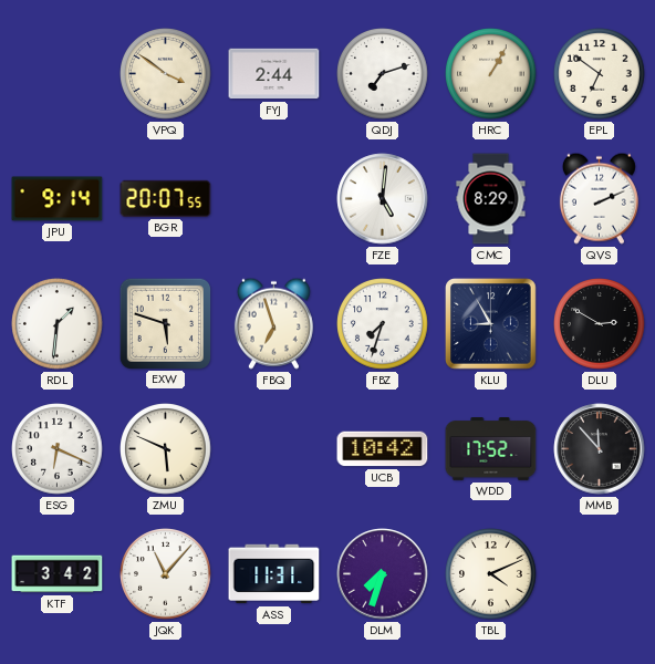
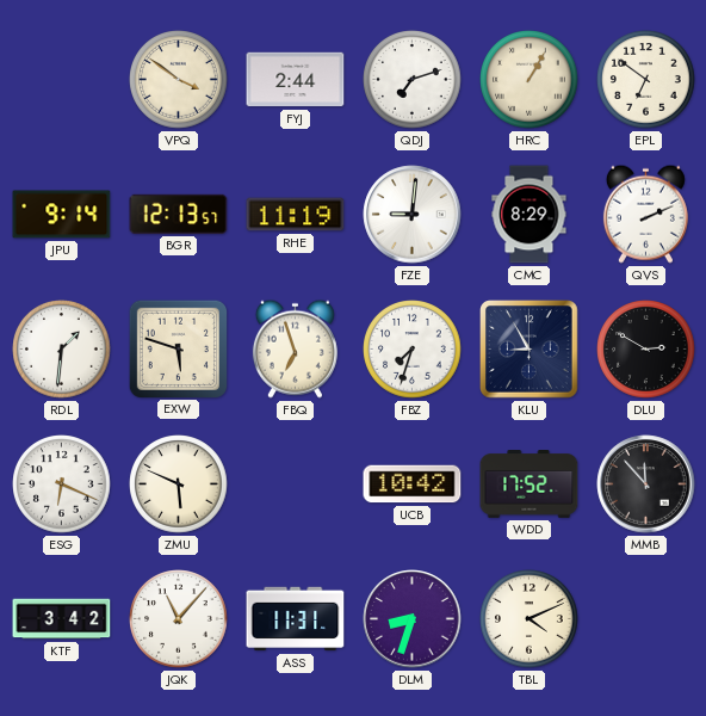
BGR: 20:07 -> 12:13
RHE: none -> 11:19
FZE: 5:01 -> 9:01
DLM: 7:33 -> 8:33
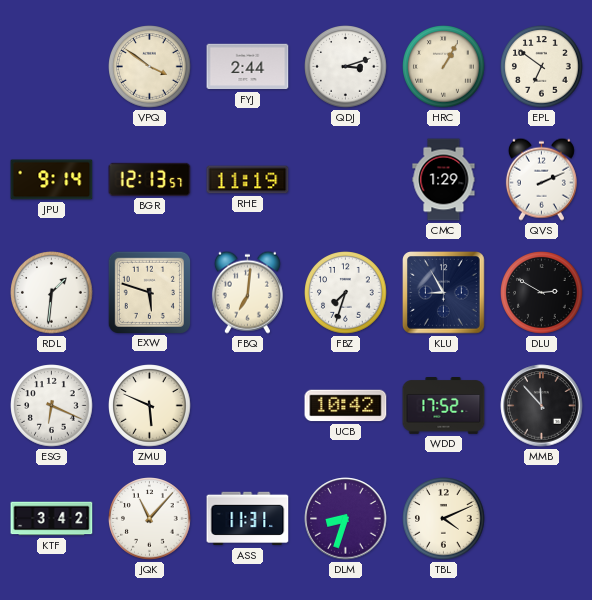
QDJ: 7:12 -> 3:12
FZE: 9:01 -> none
CMC: 8:29 -> 1:29
FBQ: 6:57 -> 7:01
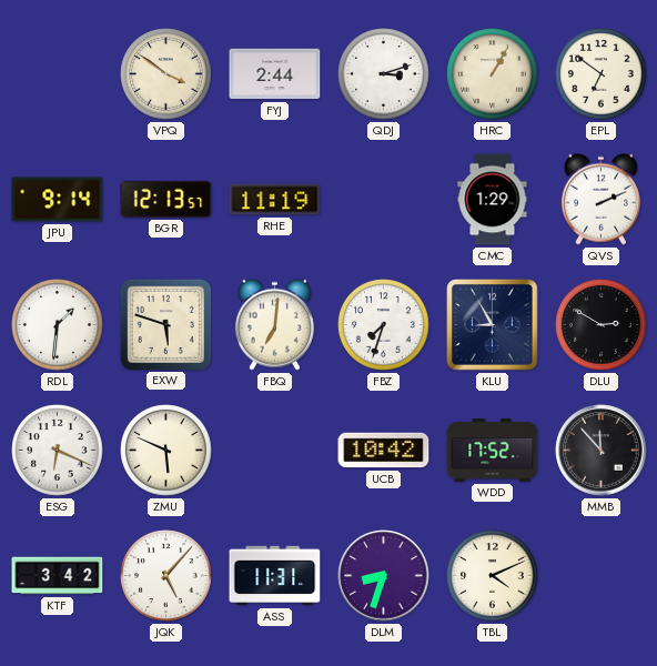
JQK: 11:07 -> 5:07
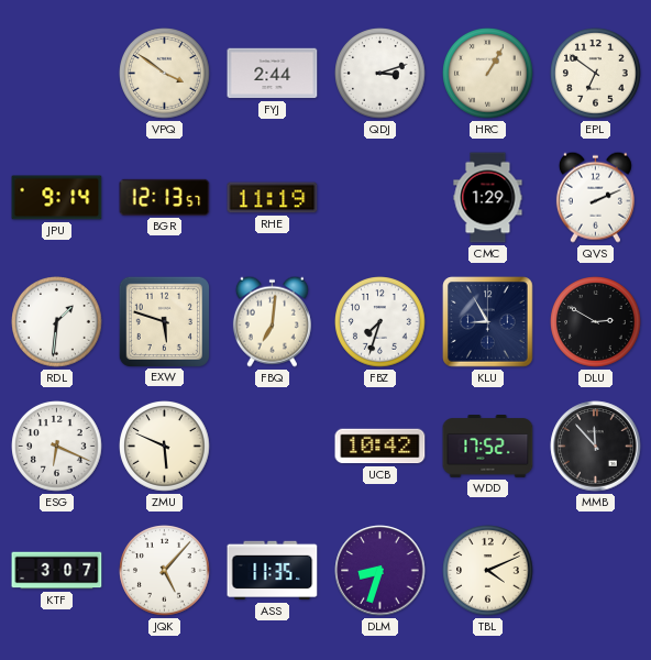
KTF: 3:42 -> 3:07
ASS: 11:31 -> 11:35
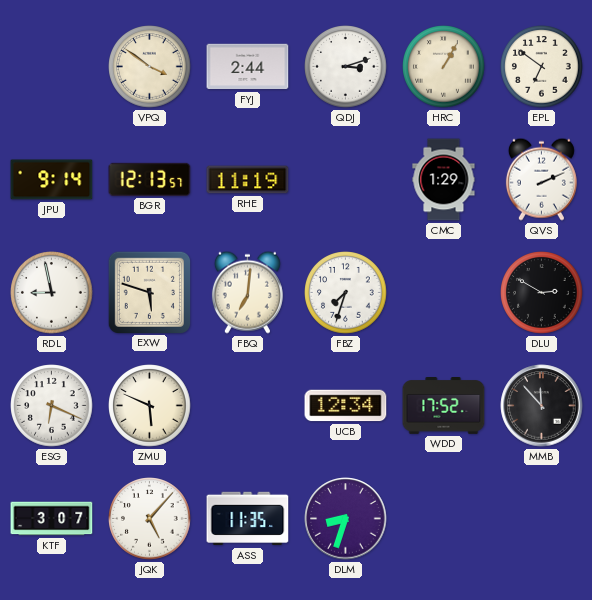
RDL: 1:31 -> 8:58
KLU: 8:55 -> none
UCB: 10:42 -> 12:34
TBL: 4:11 -> none
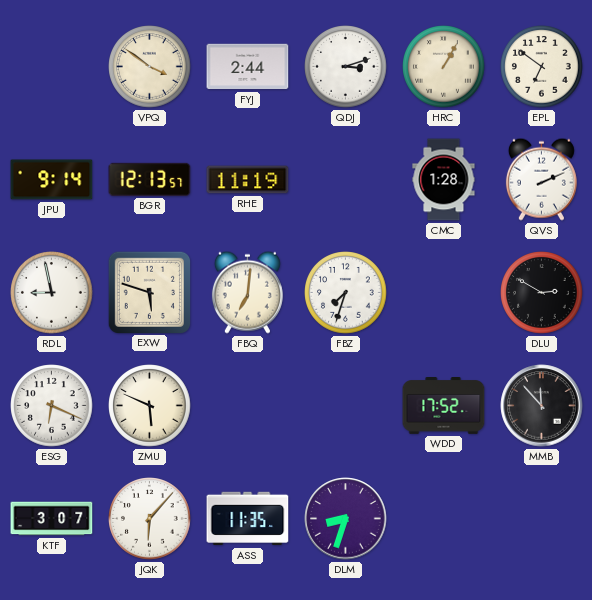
CMC: 1:29 -> 1:28
UCB: 12:34 -> none
JQK: 5:07 -> 6:07
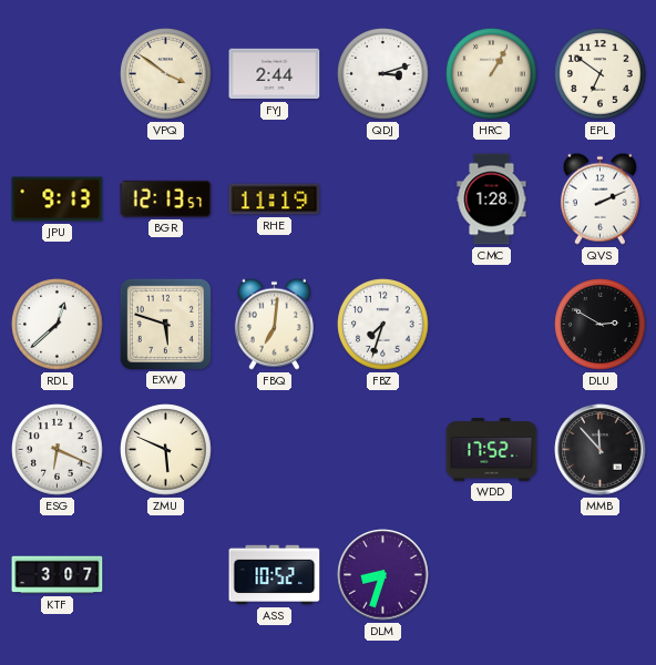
JPU: 9:14 -> 9:13
RDL: 8:58 -> 12:38
JQK: 6:07 -> none
ASS: 11:35 -> 10:52
